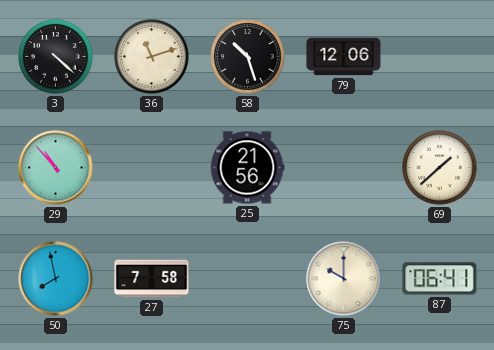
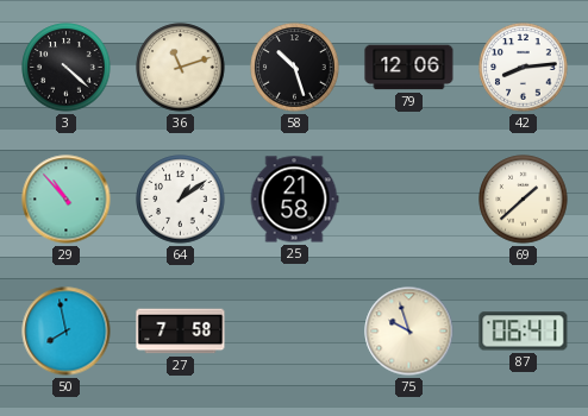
42: none -> 8:14
64: none -> 1:09
25: 21:56 -> 21:58
75: 10:00 -> 9:57
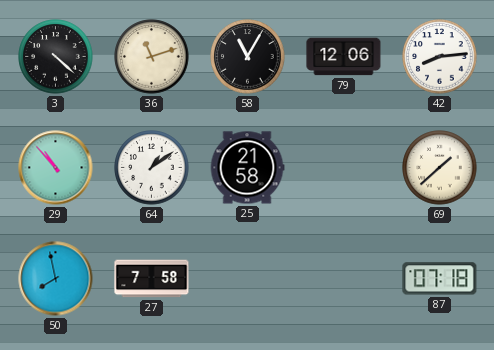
58: 10:27 -> 11:05
75: 9:57 -> none
87: 06:41 -> 07:18
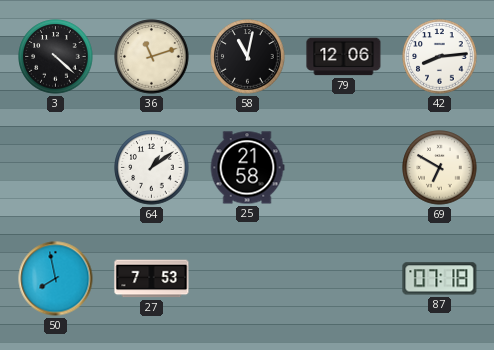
58: 11:05 -> 11:02
29: 10:53 -> none
69: 1:38 -> 6:50
27: 7:58 -> 7:53
